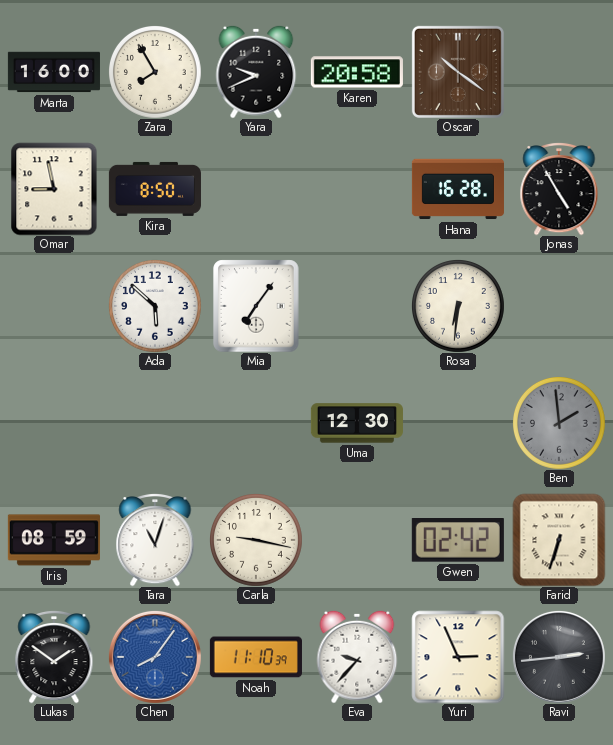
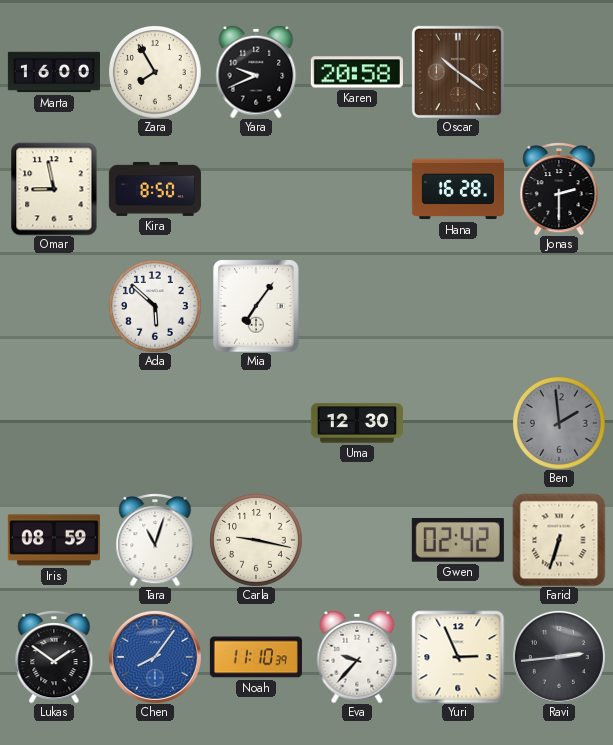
Jonas: 4:55 -> 2:30
Rosa: 6:31 -> none
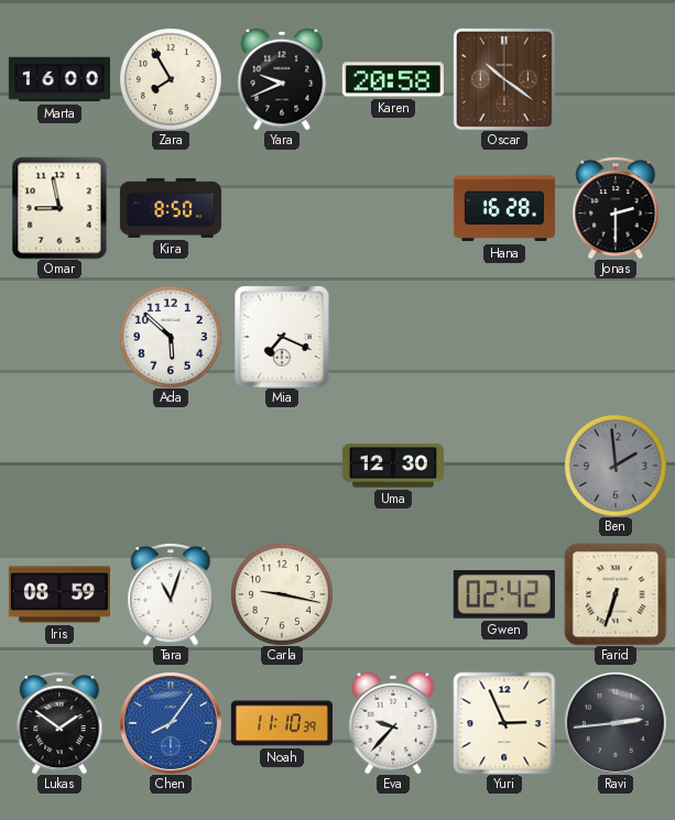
Mia: 7:06 -> 7:19
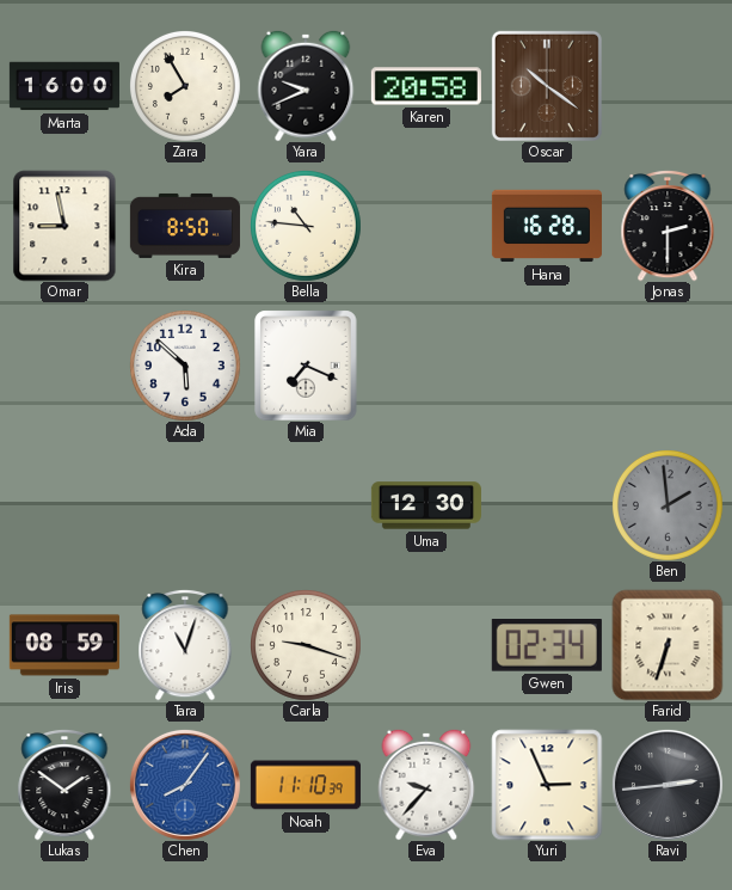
Bella: none -> 10:46
Carla: 9:17 -> 9:18
Gwen: 02:42 -> 02:34
